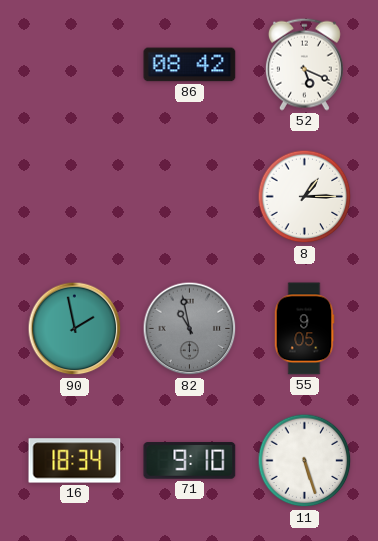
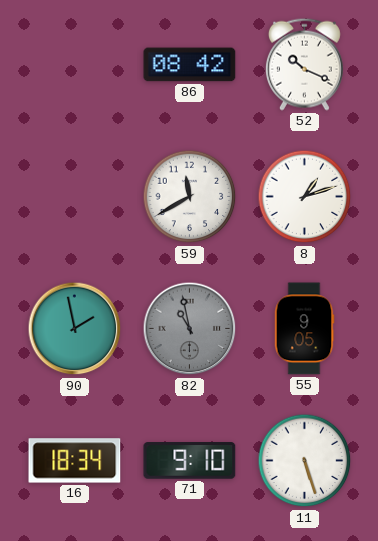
52: 5:19 -> 10:19
59: none -> 11:40
8: 1:15 -> 1:12
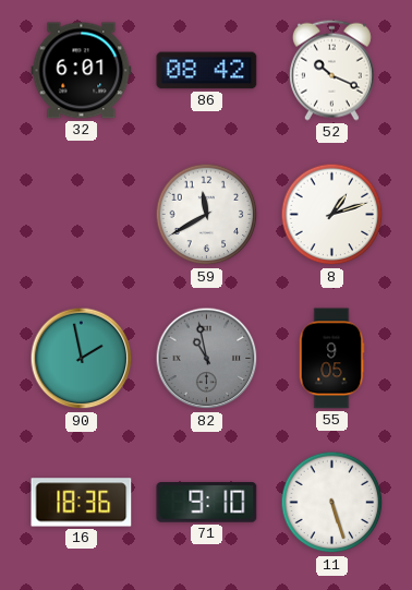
32: none -> 6:01
16: 18:34 -> 18:36
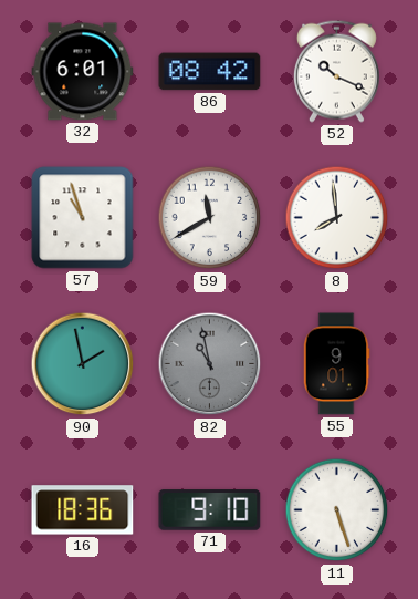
57: none -> 10:57
8: 1:12 -> 7:59
55: 9:05 -> 9:01
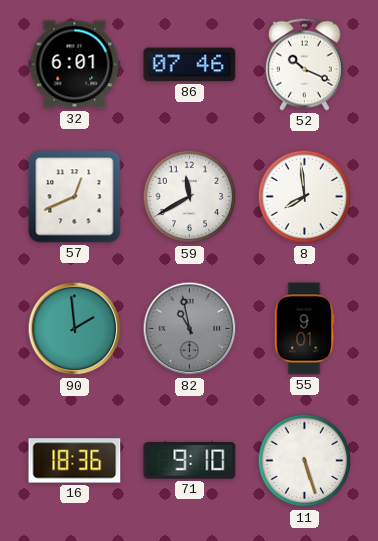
86: 08:42 -> 07:46
57: 10:57 -> 12:41
90: 1:58 -> 1:59
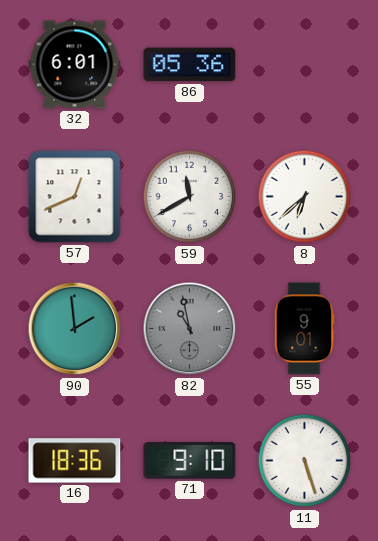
86: 07:46 -> 05:36
52: 10:19 -> none
8: 7:59 -> 6:38
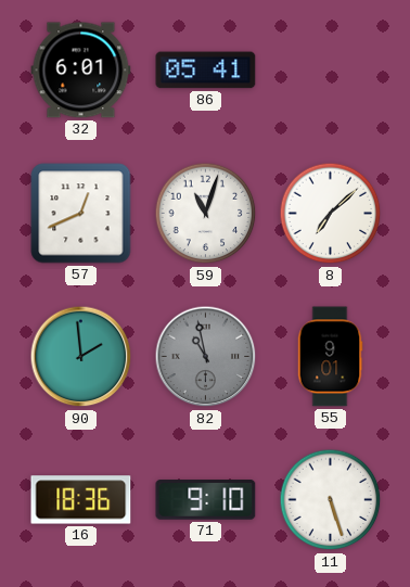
86: 05:36 -> 05:41
59: 11:40 -> 11:03
8: 6:38 -> 7:08
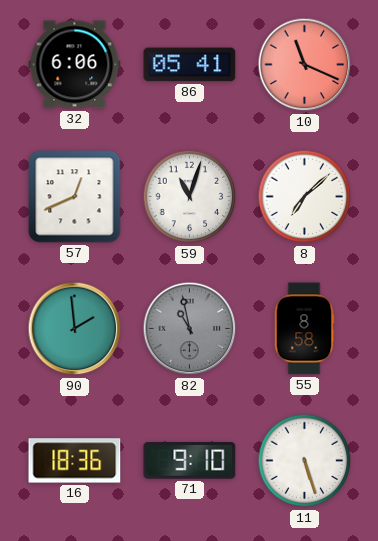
32: 6:01 -> 6:06
10: none -> 11:19
55: 9:01 -> 8:58
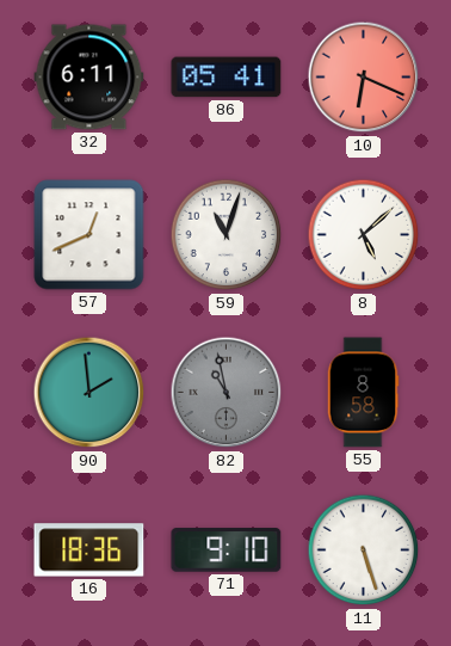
32: 6:06 -> 6:11
10: 11:19 -> 6:19
8: 7:08 -> 5:08
